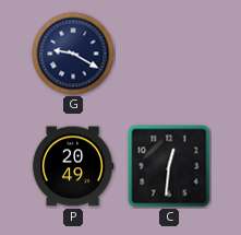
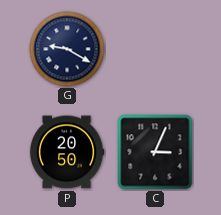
P: 20:49 -> 20:50
C: 12:31 -> 3:04
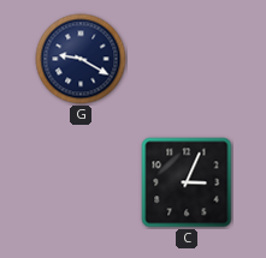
P: 20:50 -> none
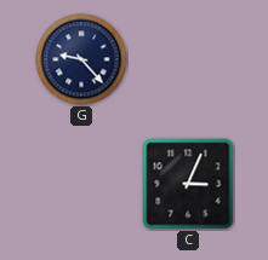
G: 9:20 -> 9:23
